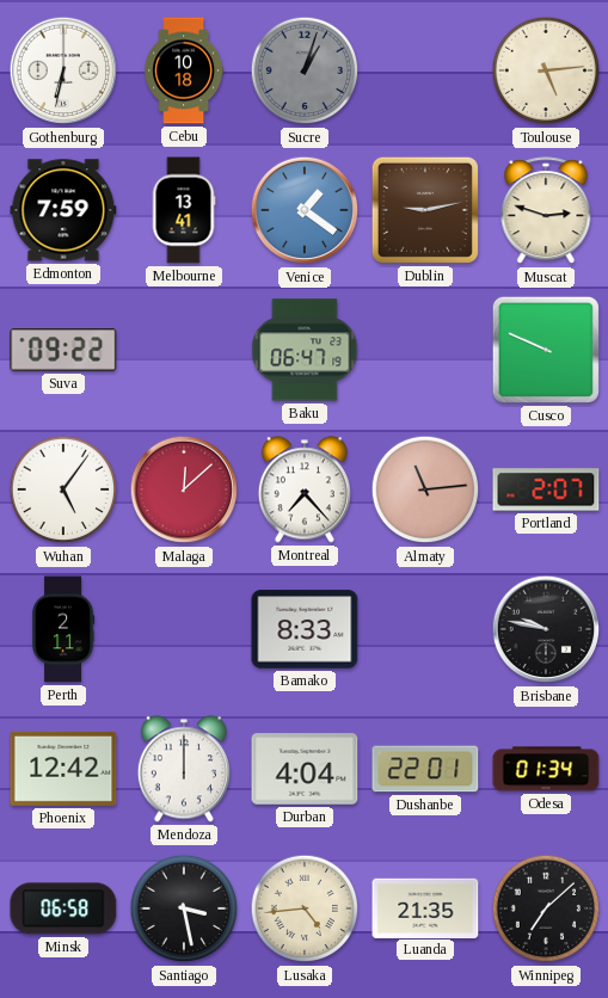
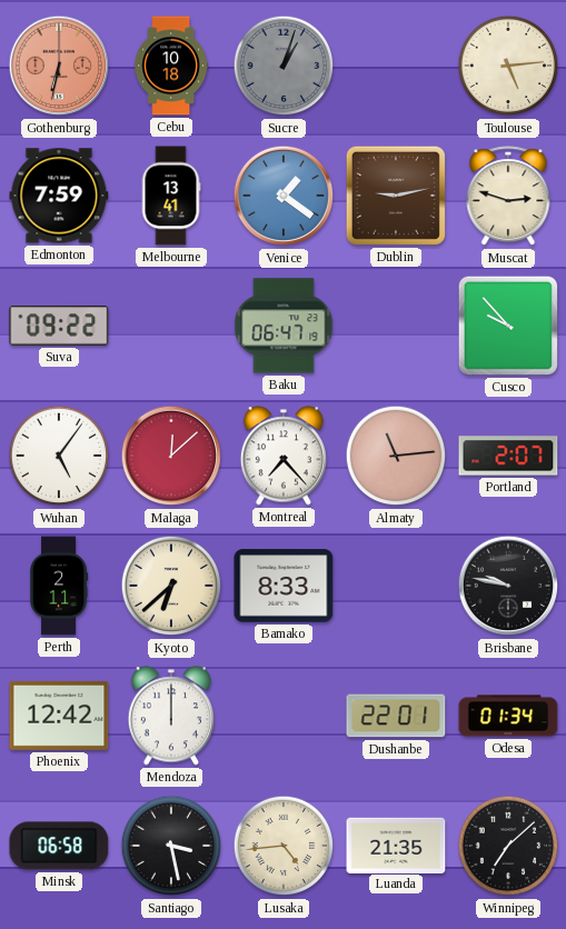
Gothenburg dial: white -> salmon
Cusco: 9:49 -> 9:53
Kyoto: none -> 6:38
Durban: 4:04 -> none
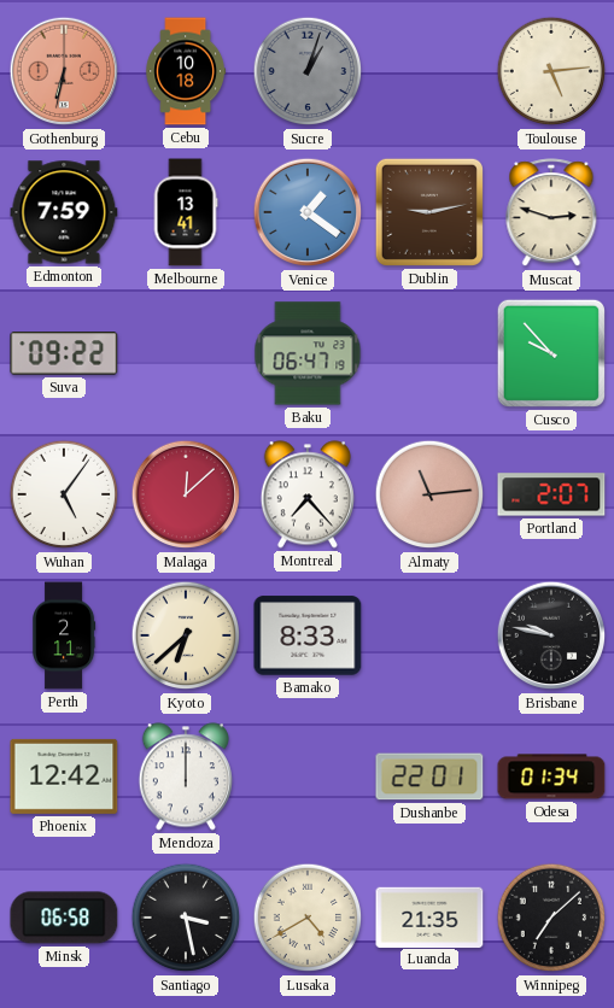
Lusaka: 4:44 -> 4:40
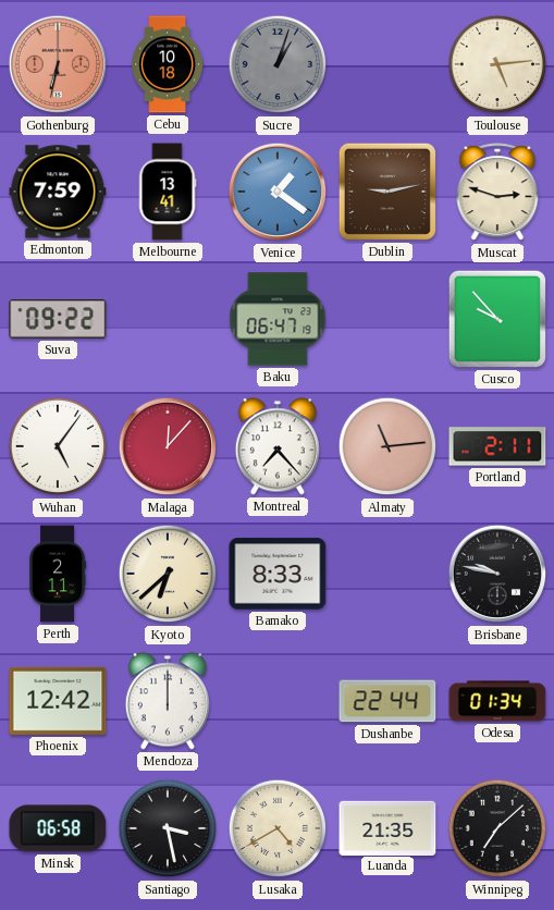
Malaga: 12:08 -> 12:07
Portland: 2:07 -> 2:11
Dushanbe: 22:01 -> 22:44
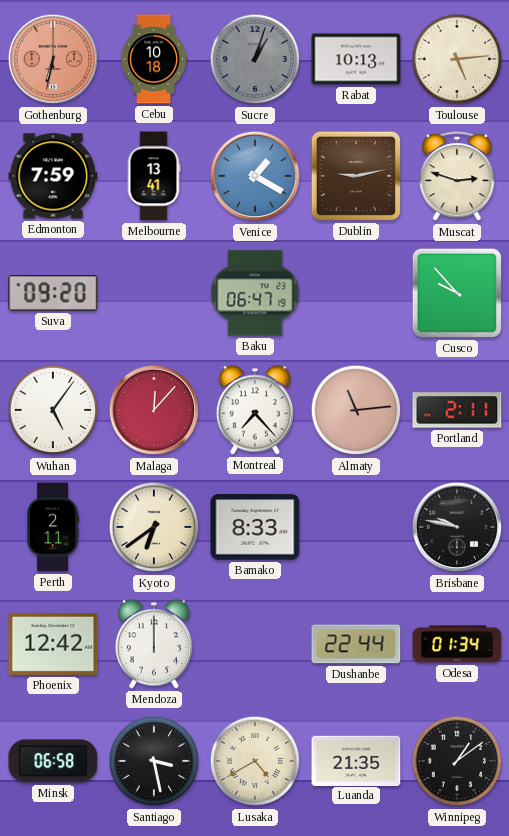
Rabat: none -> 10:13
Venice: 1:21 -> 1:20
Suva: 09:22 -> 09:20
Kyoto: 6:38 -> 6:39
Winnipeg: 7:08 -> 1:09
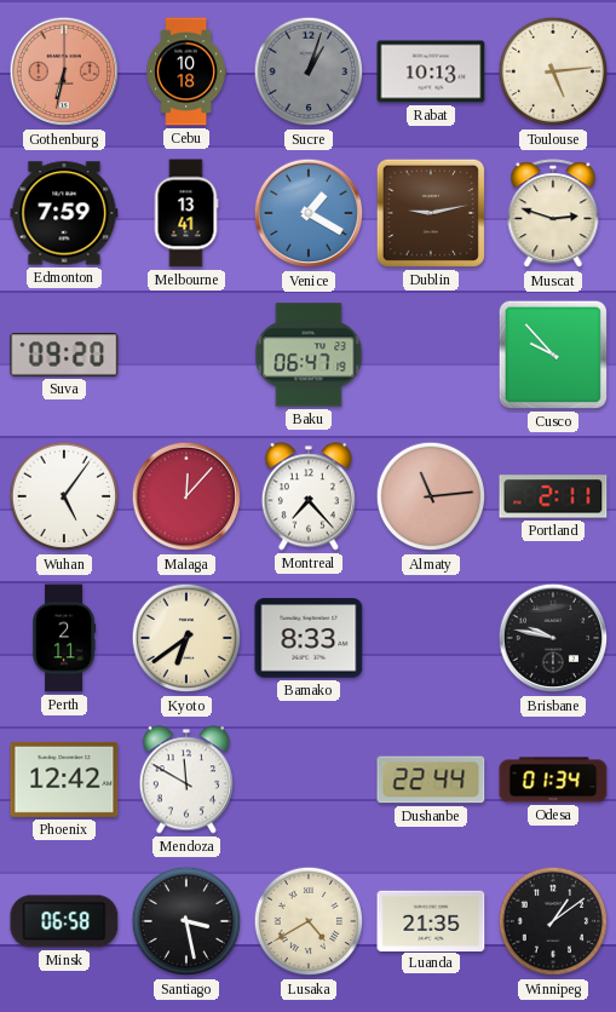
Mendoza: 12:00 -> 11:50
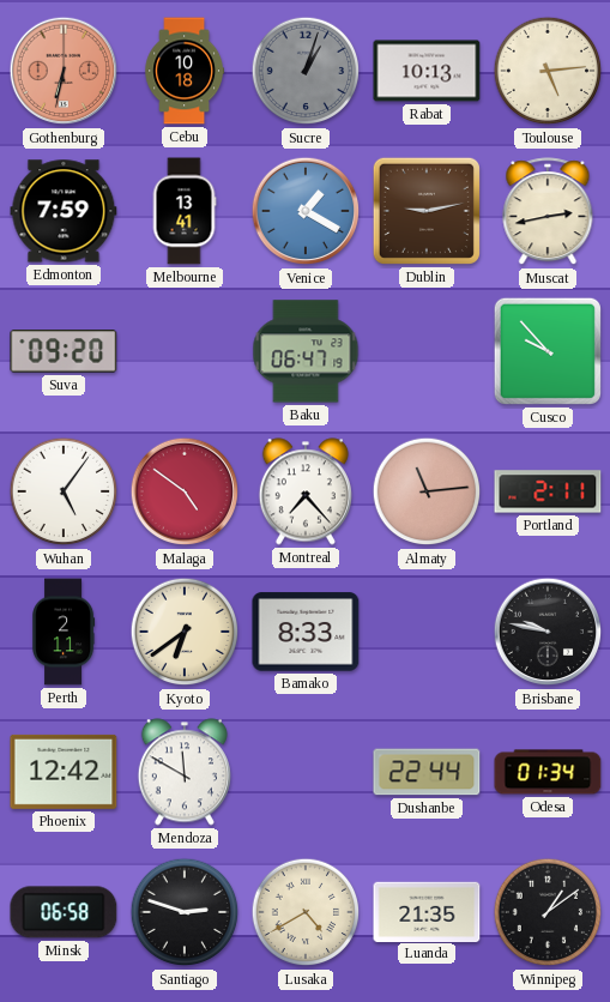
Muscat: 2:48 -> 2:43
Malaga: 12:07 -> 4:51
Santiago: 3:28 -> 2:48
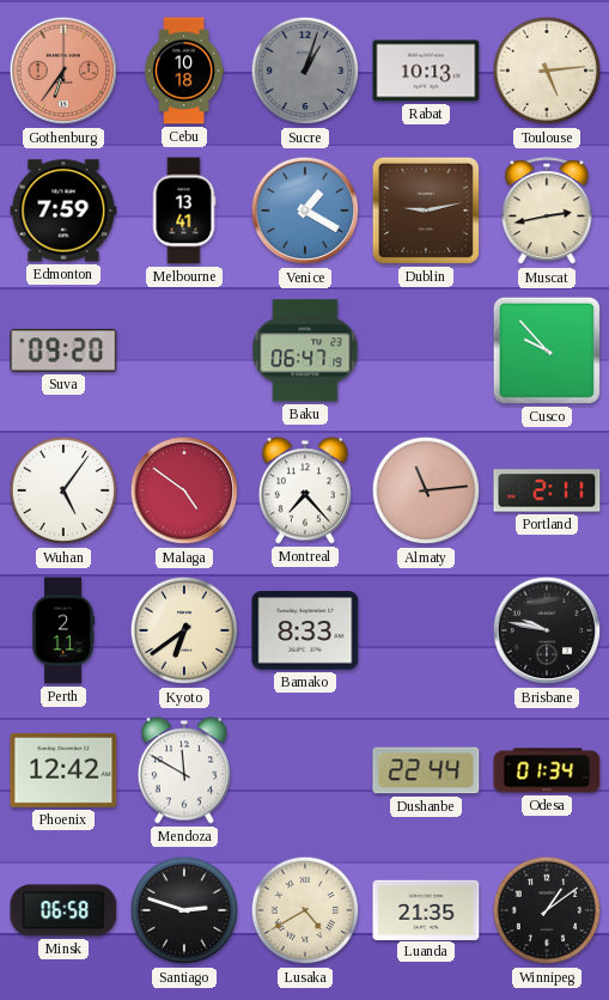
Gothenburg: 6:32 -> 6:36
